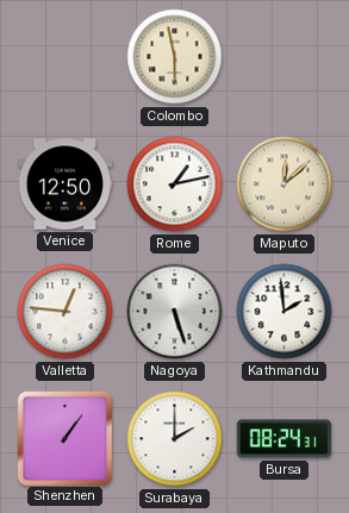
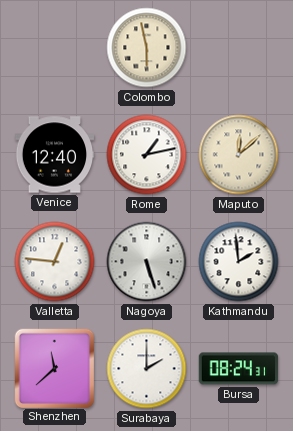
Venice: 12:50 -> 12:40
Shenzhen: 1:06 -> 11:38
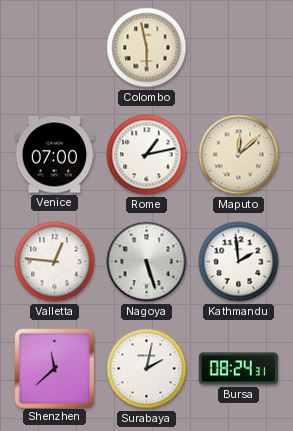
Venice: 12:40 -> 07:00
Surabaya: 2:00 -> 2:02
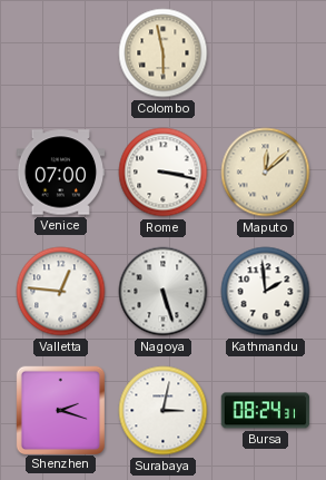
Rome: 1:13 -> 3:17
Shenzhen: 11:38 -> 2:18
Surabaya: 2:02 -> 3:02
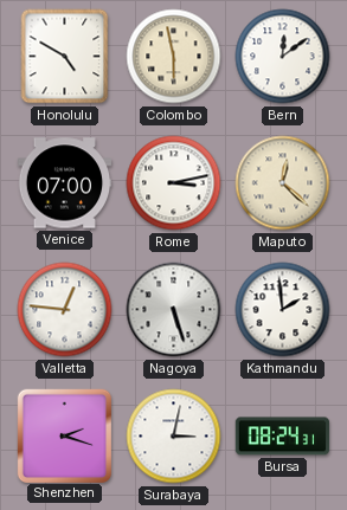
Honolulu: none -> 4:50
Bern: none -> 12:09
Rome: 3:17 -> 3:13
Maputo: 12:08 -> 12:22
